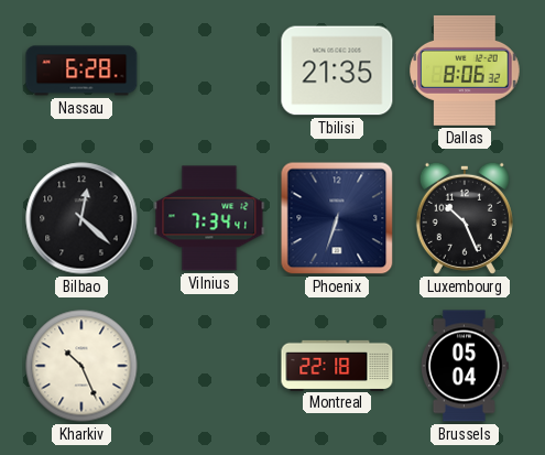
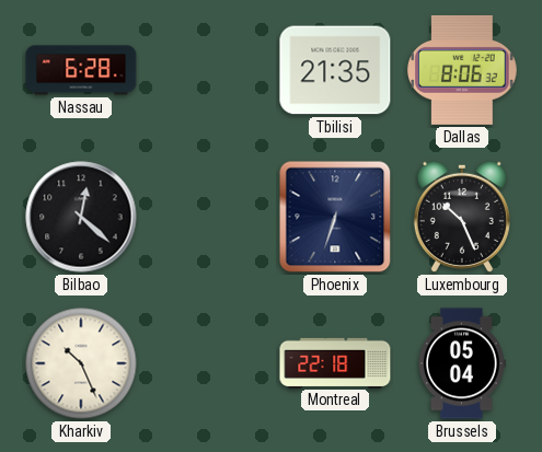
Vilnius: 7:34 -> none
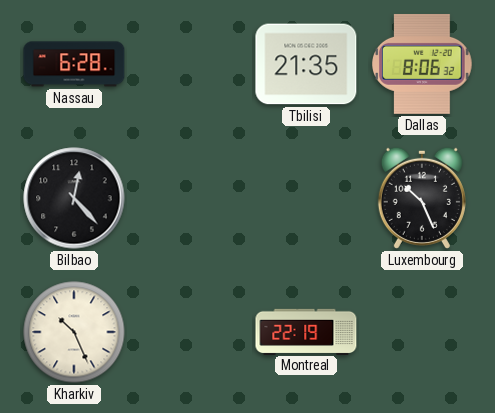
Bilbao: 12:22 -> 12:23
Phoenix: 6:33 -> none
Montreal: 22:18 -> 22:19
Brussels: 05:04 -> none
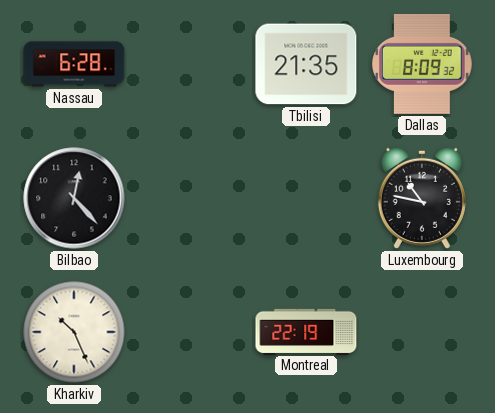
Dallas: 8:06 -> 8:09
Luxembourg: 10:26 -> 10:47
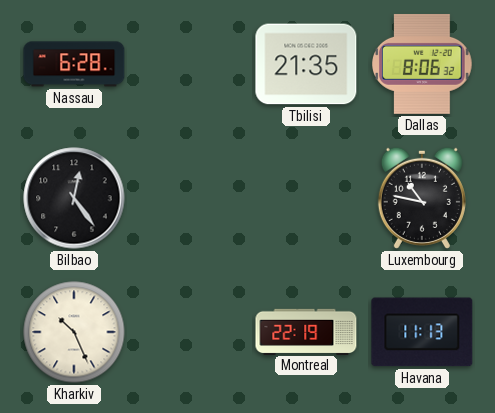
Dallas: 8:09 -> 8:06
Bilbao: 12:23 -> 12:24
Havana: none -> 11:13
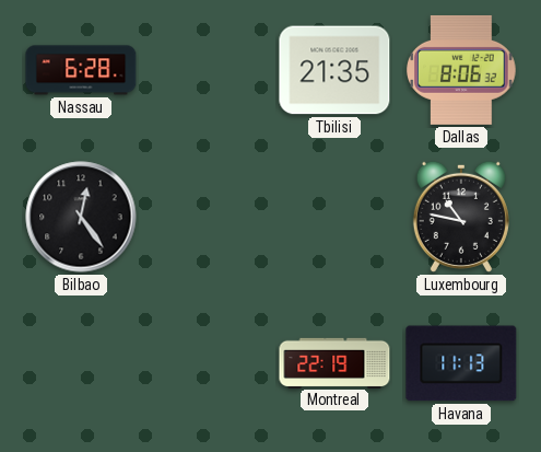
Kharkiv: 10:26 -> none
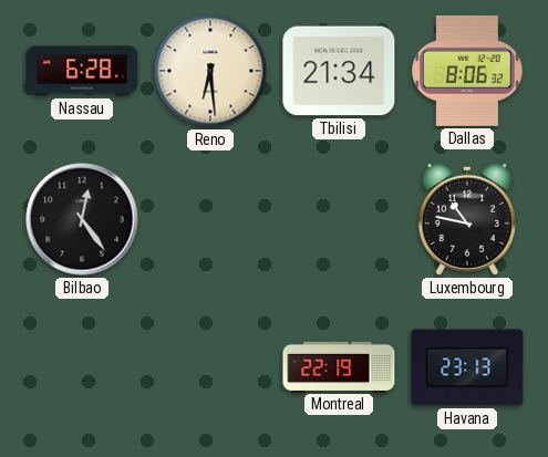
Reno: none -> 6:29
Tbilisi: 21:35 -> 21:34
Havana: 11:13 -> 23:13
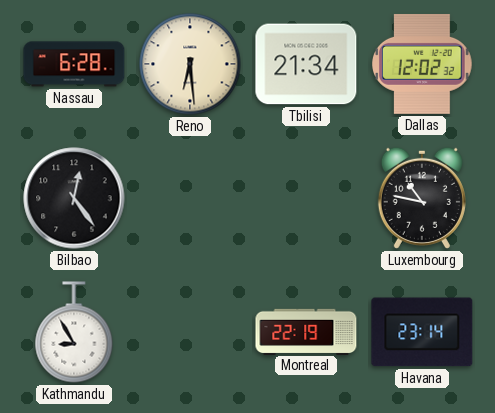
Dallas: 8:06 -> 12:02
Kathmandu: none -> 8:55
Havana: 23:13 -> 23:14
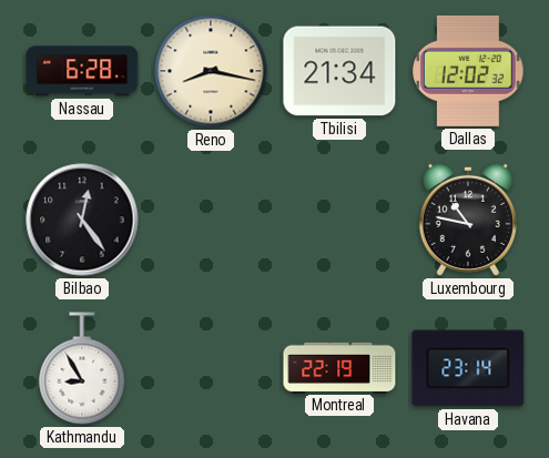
Reno: 6:29 -> 8:17
